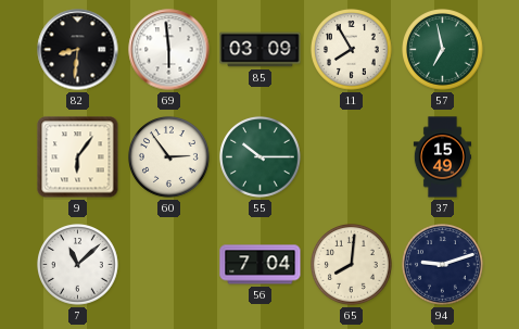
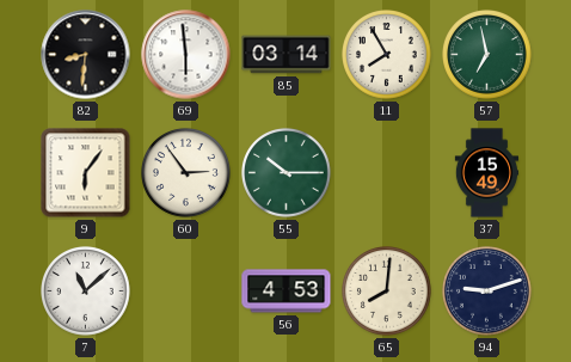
85: 03:09 -> 03:14
56: 7:04 -> 4:53
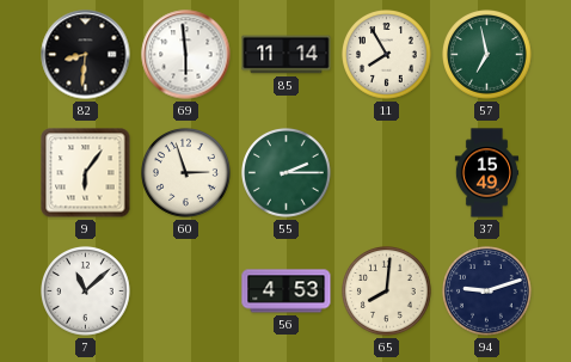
85: 03:14 -> 11:14
60: 2:54 -> 2:57
55: 10:15 -> 2:15
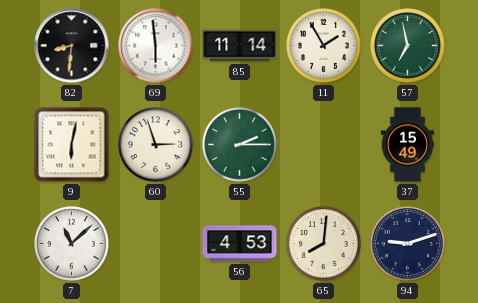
11: 7:55 -> 1:55
9: 6:06 -> 6:02
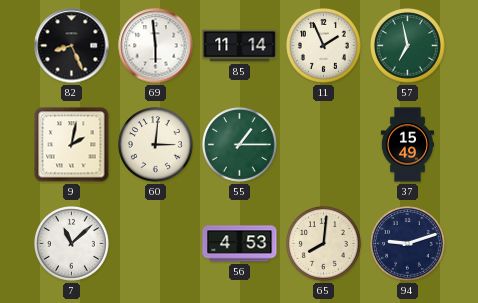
82: 8:31 -> 8:26
11: 1:55 -> 1:56
9: 6:02 -> 2:02
60: 2:57 -> 3:01
55: 2:15 -> 1:15
